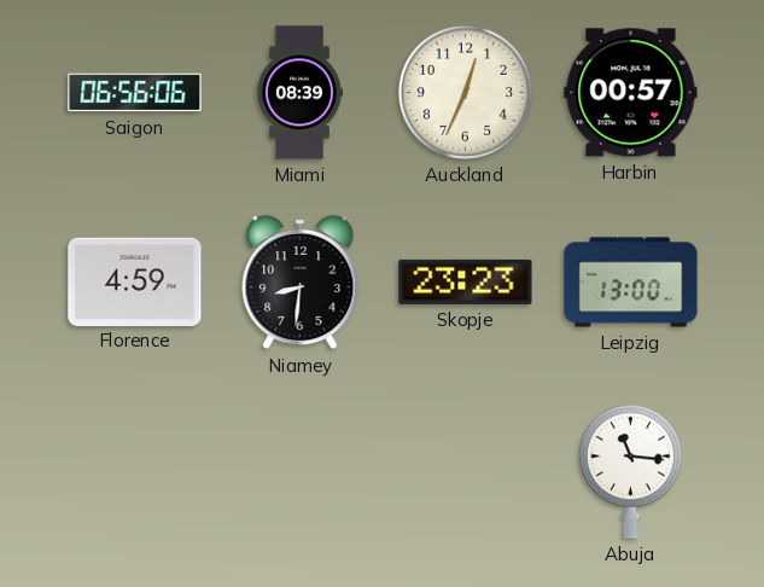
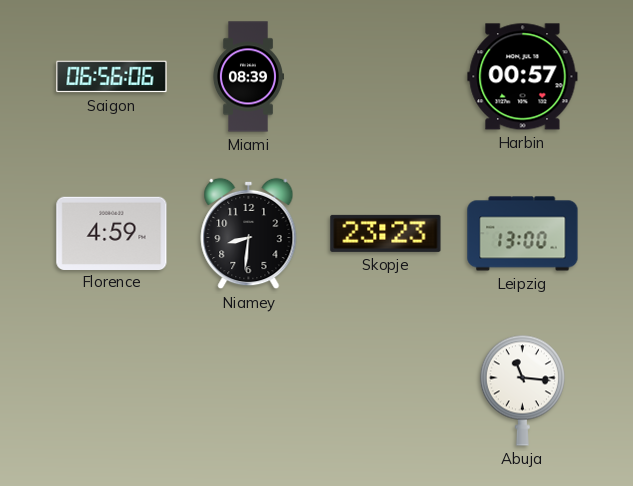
Auckland: 12:34 -> none
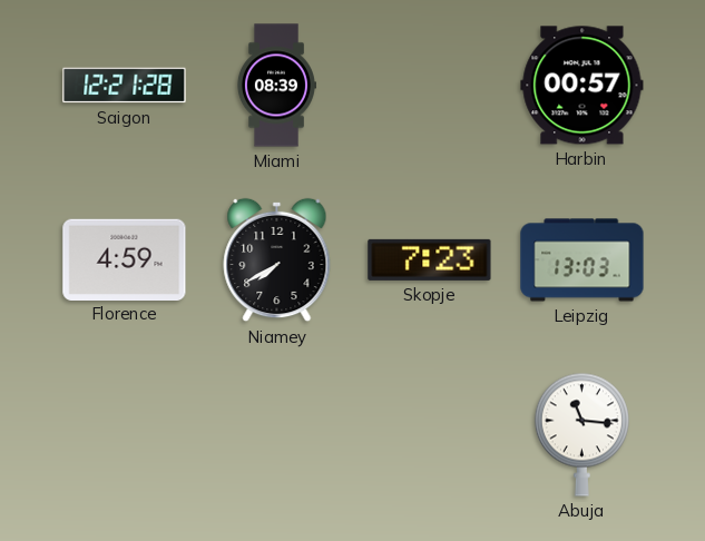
Saigon: 06:56 -> 12:21
Niamey: 8:31 -> 7:40
Skopje: 23:23 -> 7:23
Leipzig: 13:00 -> 13:03
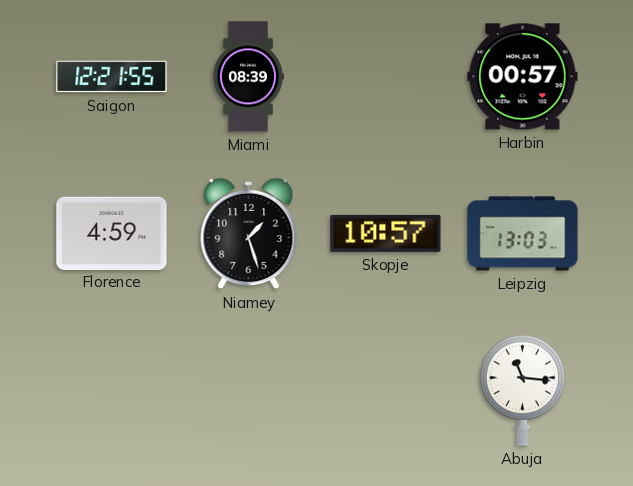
Saigon: 12:21:28 -> 12:21:55
Niamey: 7:40 -> 1:27
Skopje: 7:23 -> 10:57
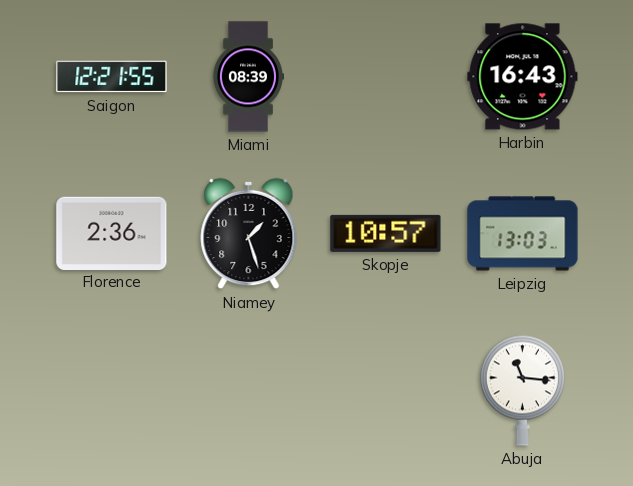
Harbin: 00:57 -> 16:43
Florence: 4:59 -> 2:36
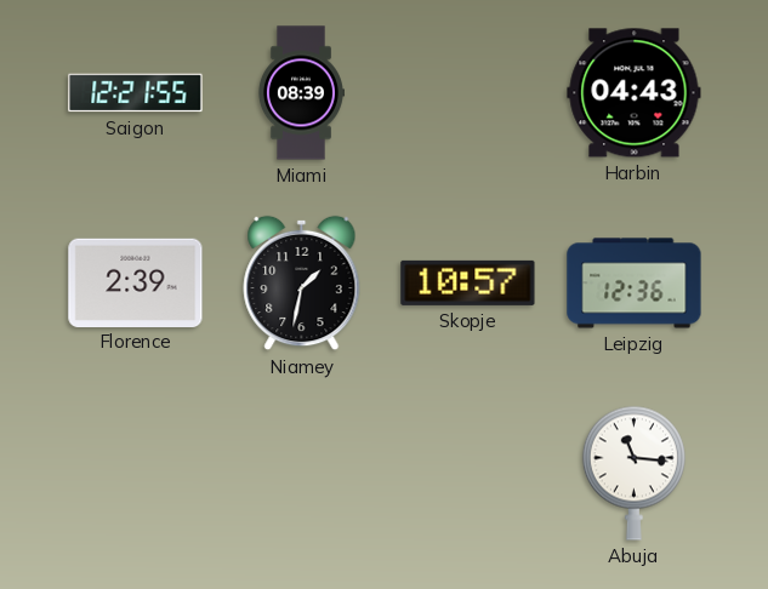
Harbin: 16:43 -> 04:43
Florence: 2:36 -> 2:39
Niamey: 1:27 -> 1:32
Leipzig: 13:03 -> 12:36
